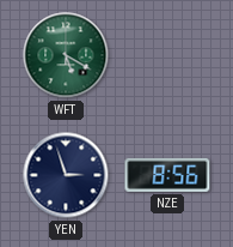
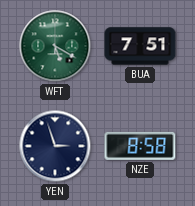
BUA: none -> 7:51
NZE: 8:56 -> 8:58
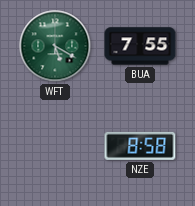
BUA: 7:51 -> 7:55
YEN: 2:57 -> none
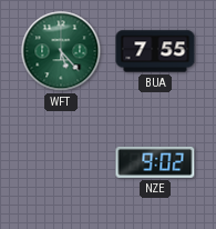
WFT: 5:20 -> 5:23
NZE: 8:58 -> 9:02
